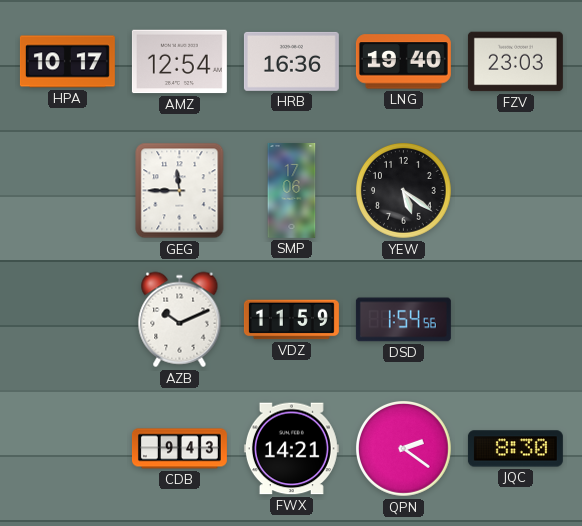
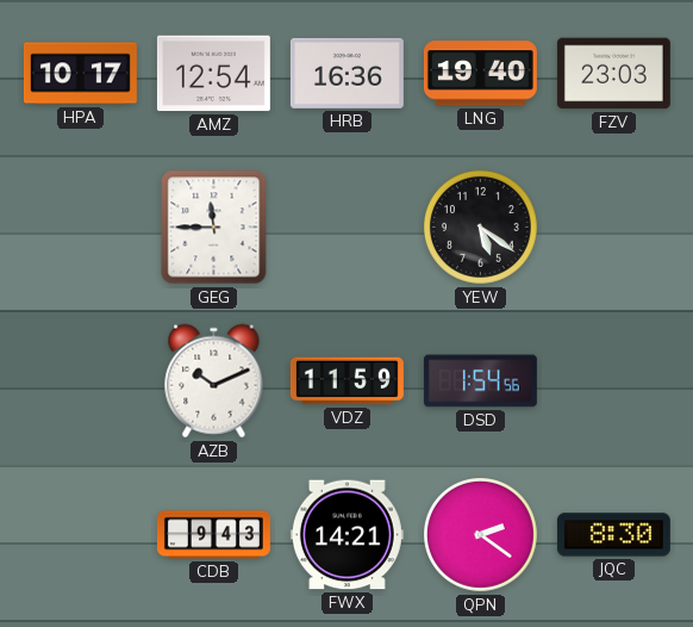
SMP: 17:06 -> none
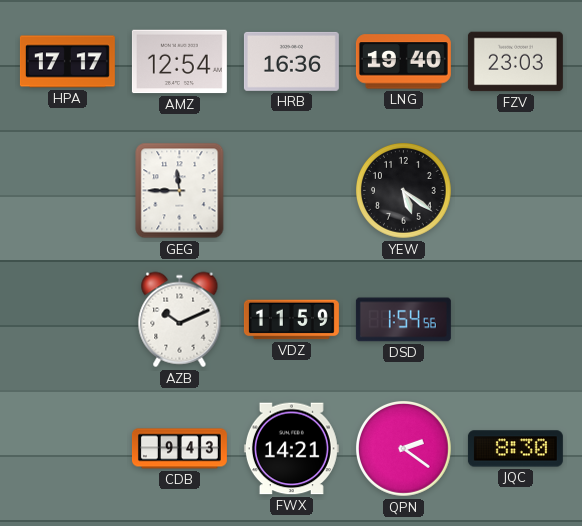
HPA: 10:17 -> 17:17
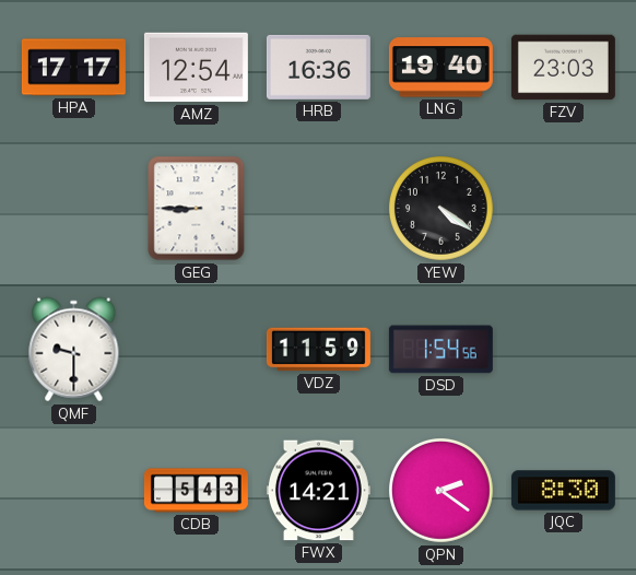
GEG: 11:45 -> 8:45
YEW: 5:21 -> 4:21
QMF: none -> 9:30
AZB: 10:11 -> none
CDB: 9:43 -> 5:43
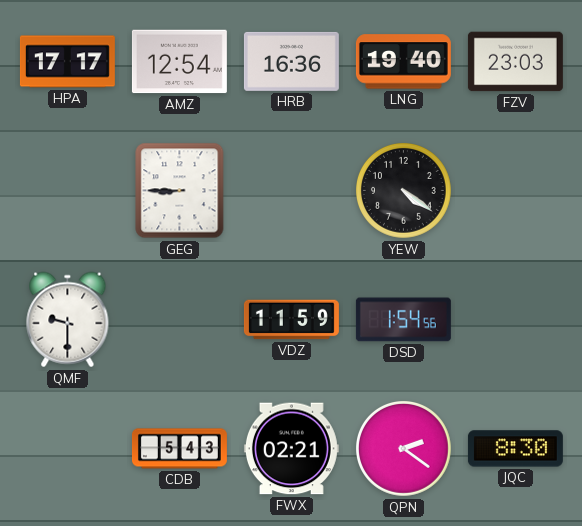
FWX: 14:21 -> 02:21
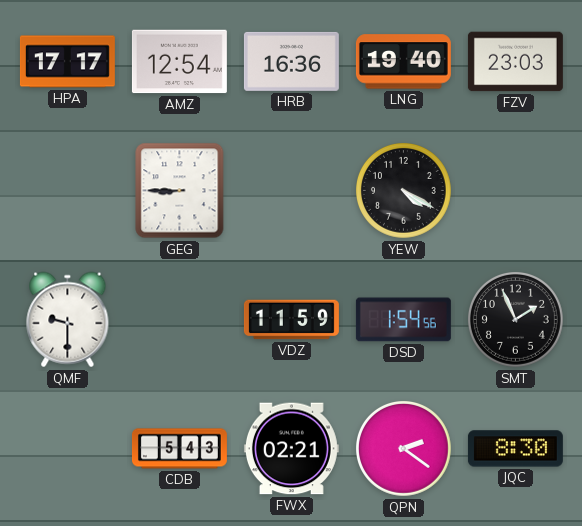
YEW: 4:21 -> 4:20
SMT: none -> 1:56
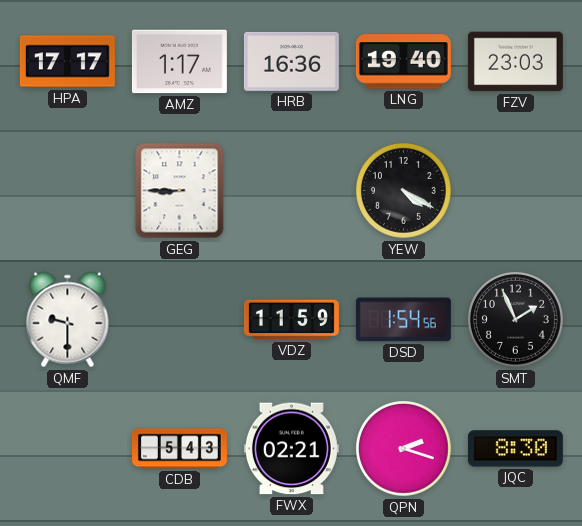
AMZ: 12:54 -> 1:17
QPN: 2:21 -> 2:18
